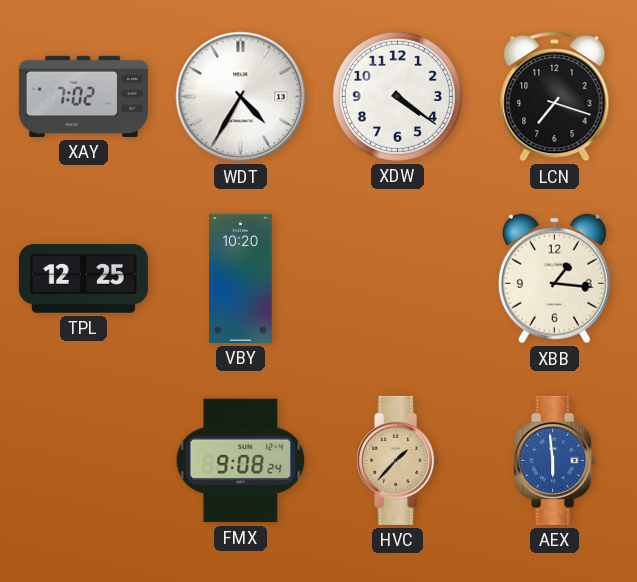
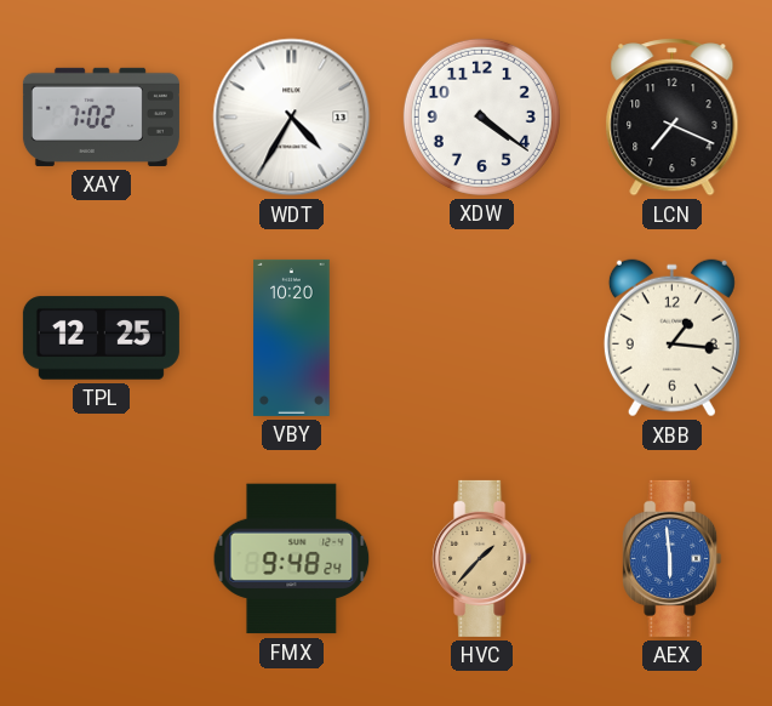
LCN: 7:18 -> 7:19
FMX: 9:08 -> 9:48
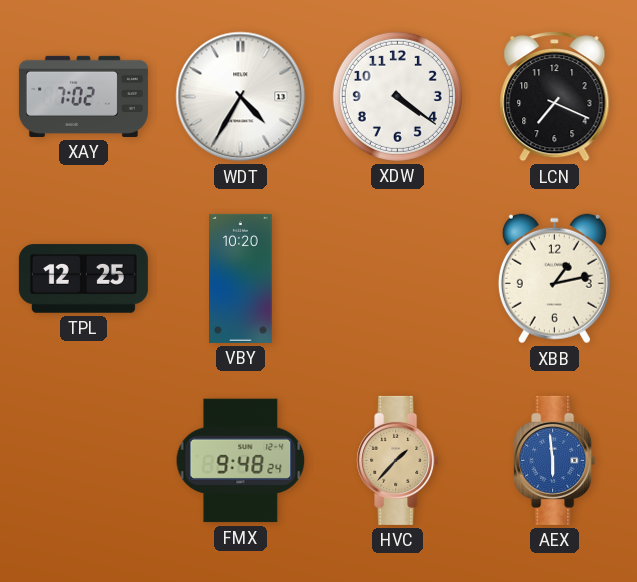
XBB: 1:16 -> 1:13
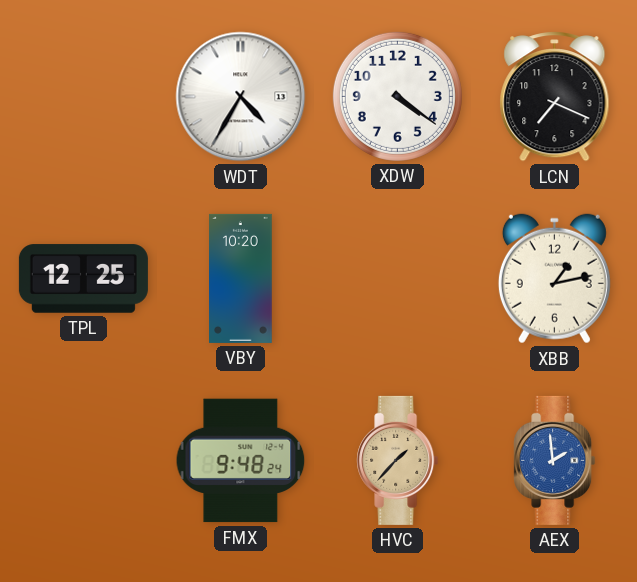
XAY: 7:02 -> none
AEX: 5:59 -> 1:59
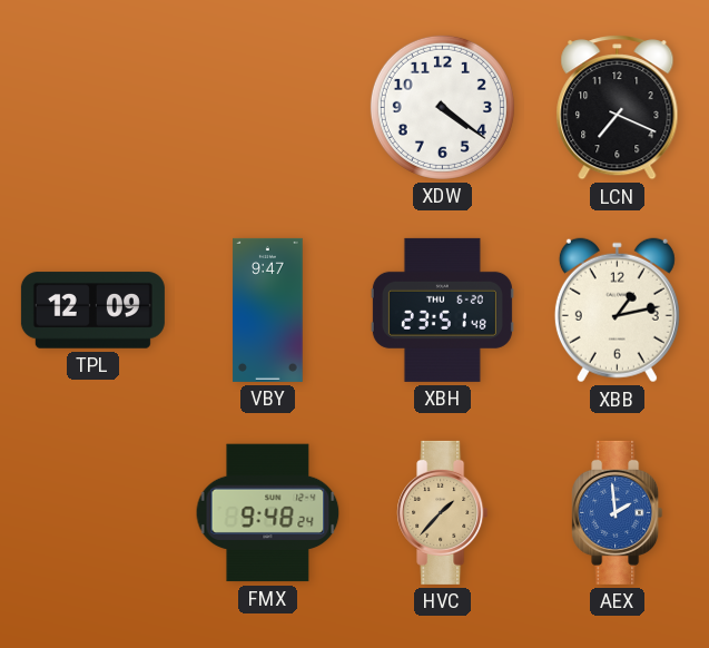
WDT: 4:35 -> none
TPL: 12:25 -> 12:09
VBY: 10:20 -> 9:47
XBH: none -> 23:51
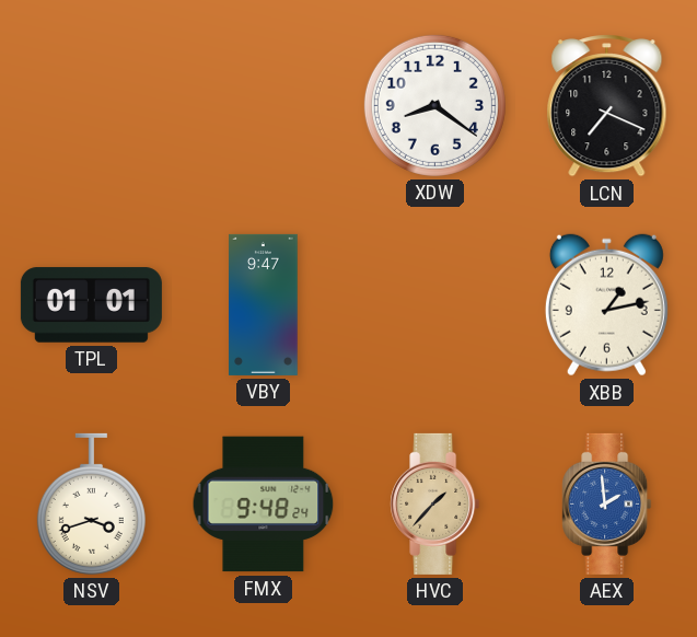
XDW: 4:21 -> 8:21
TPL: 12:09 -> 01:01
XBH: 23:51 -> none
NSV: none -> 3:42
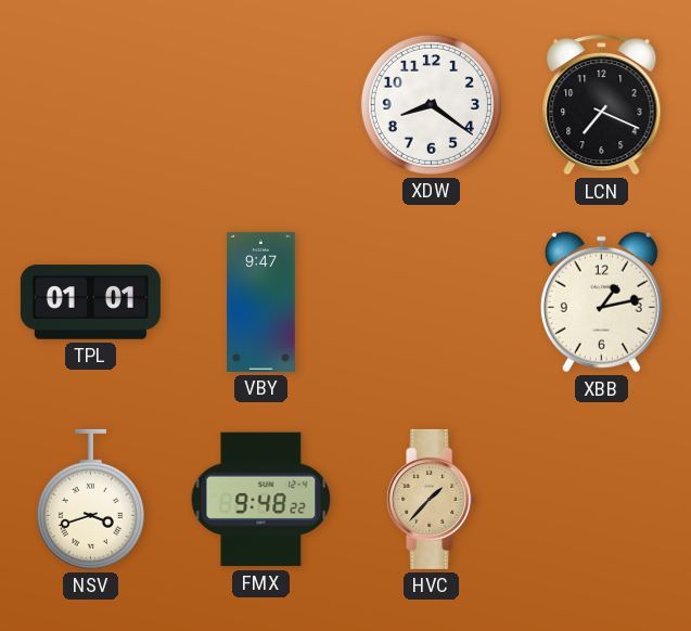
FMX: 9:48:24 -> 9:48:22
AEX: 1:59 -> none
